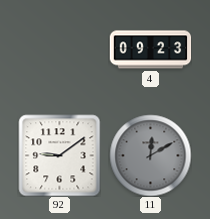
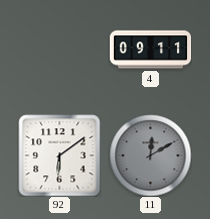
4: 09:23 -> 09:11
92: 9:09 -> 6:09
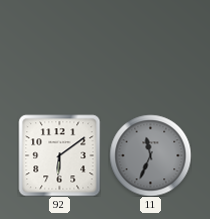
4: 09:11 -> none
11: 12:10 -> 11:34
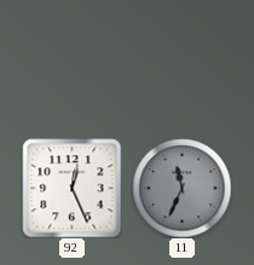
92: 6:09 -> 12:26
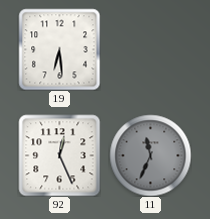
19: none -> 6:29
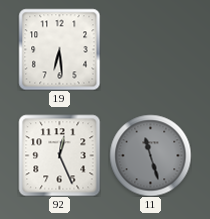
11: 11:34 -> 11:27
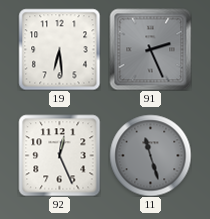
91: none -> 2:26
